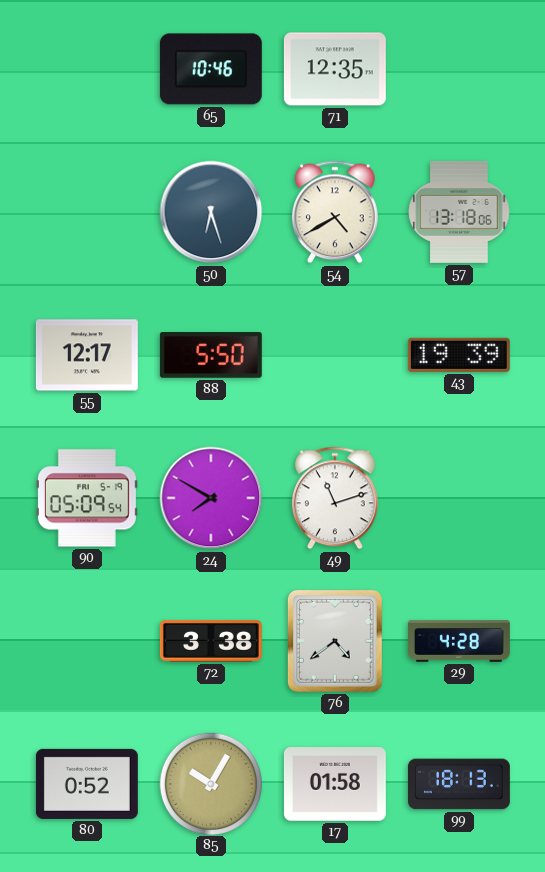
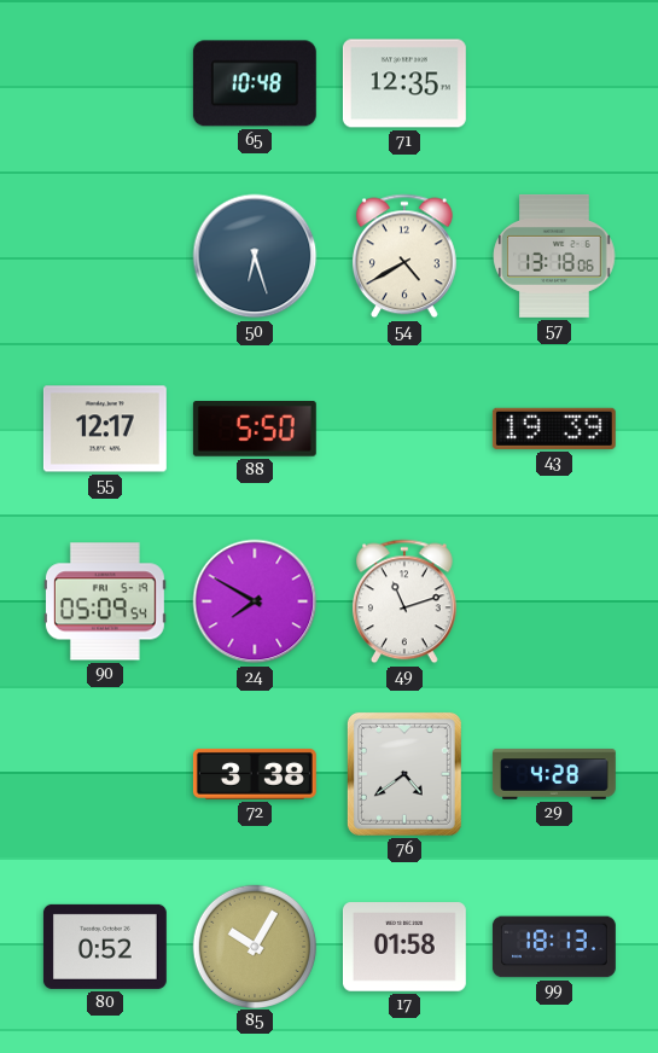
65: 10:46 -> 10:48
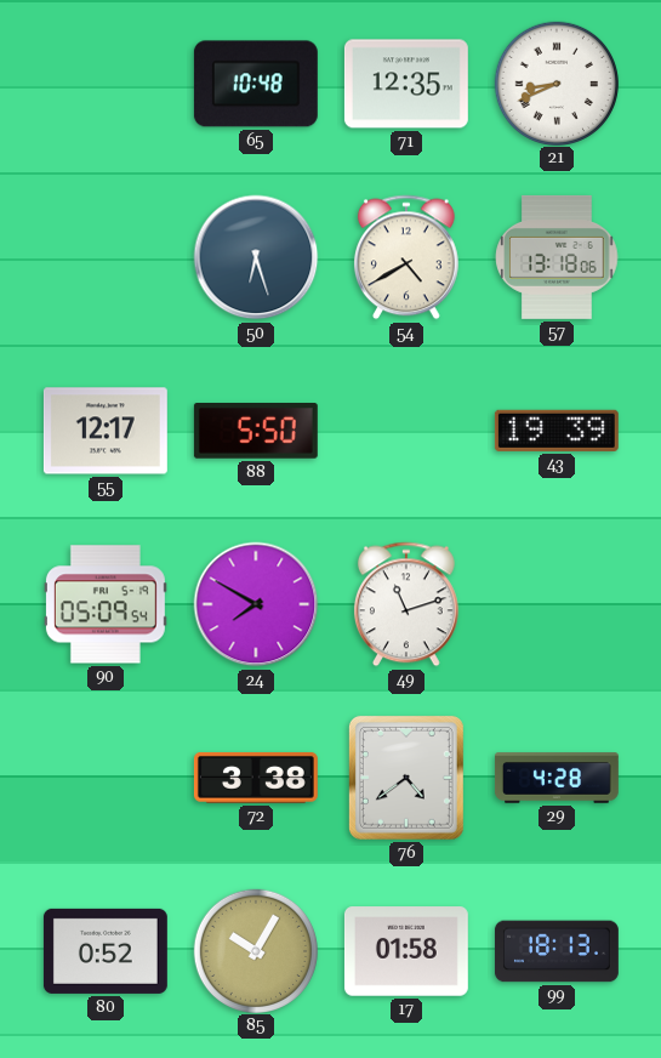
21: none -> 8:41
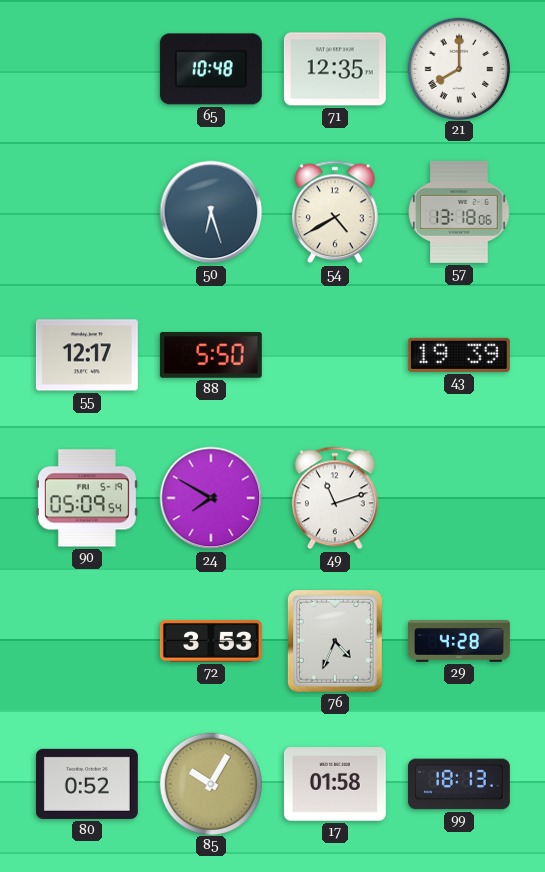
21: 8:41 -> 8:00
72: 3:38 -> 3:53
76: 4:39 -> 4:34
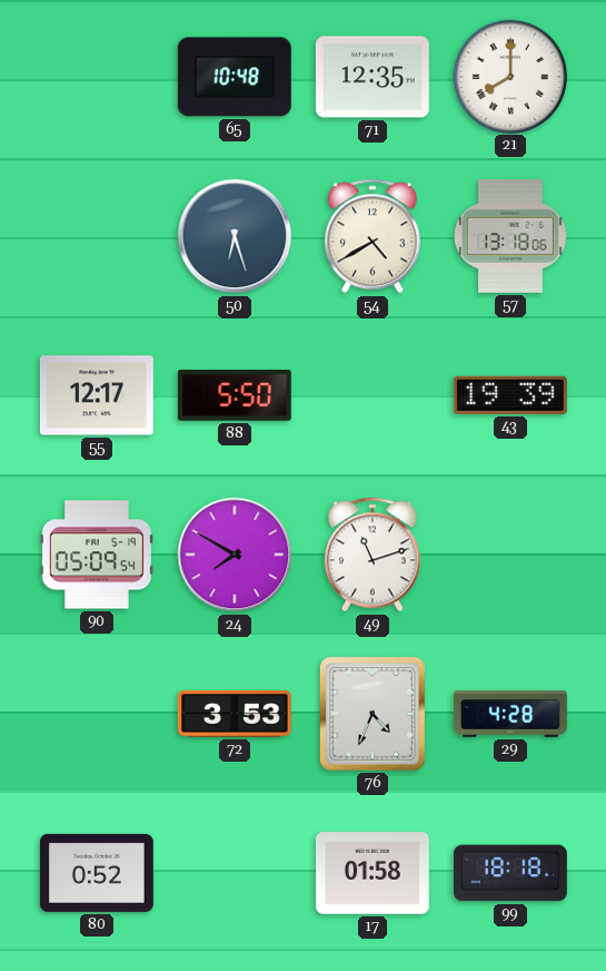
85: 10:05 -> none
99: 18:13 -> 18:18
